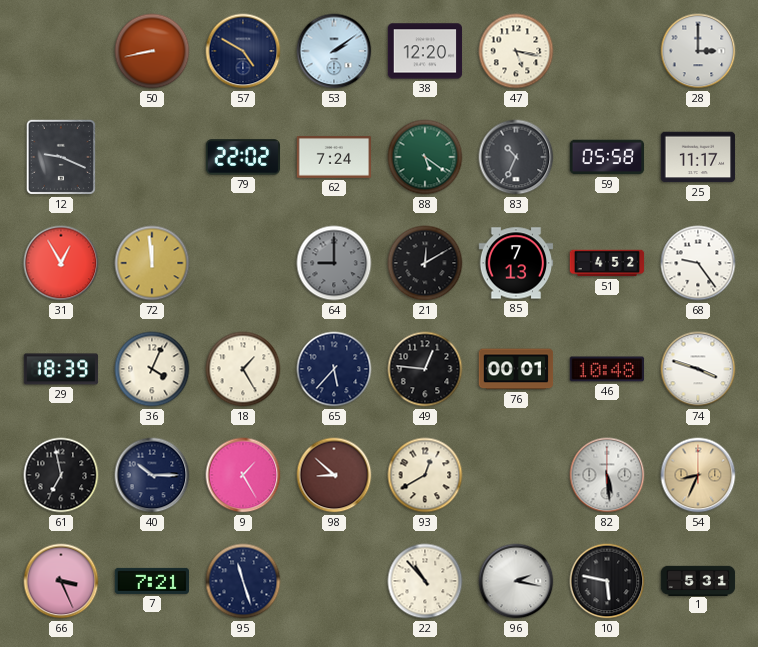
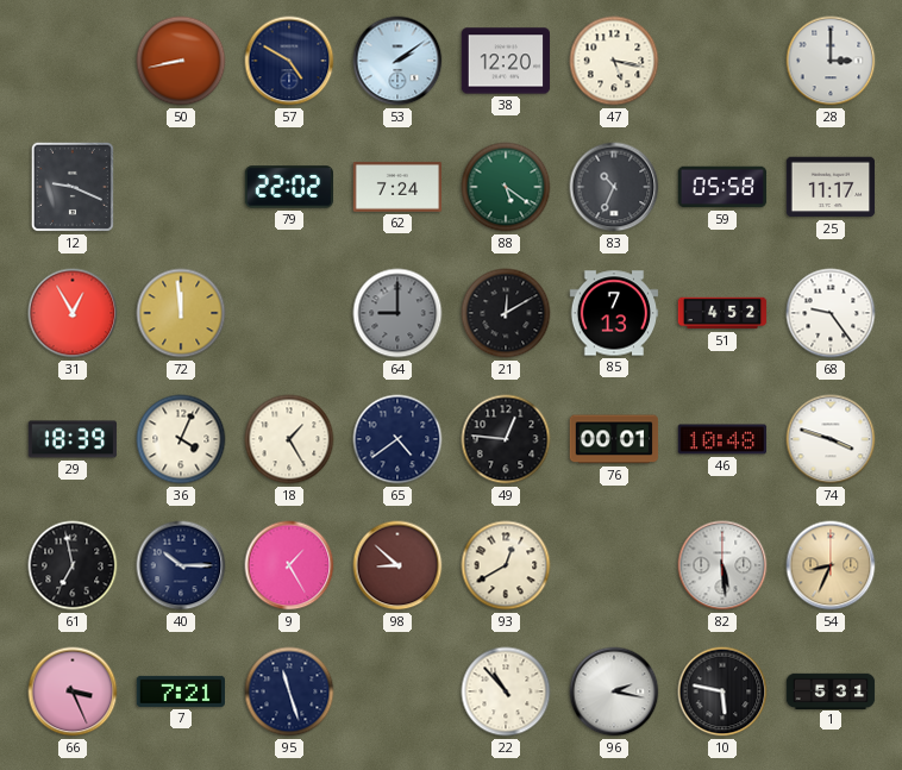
65: 5:37 -> 4:39
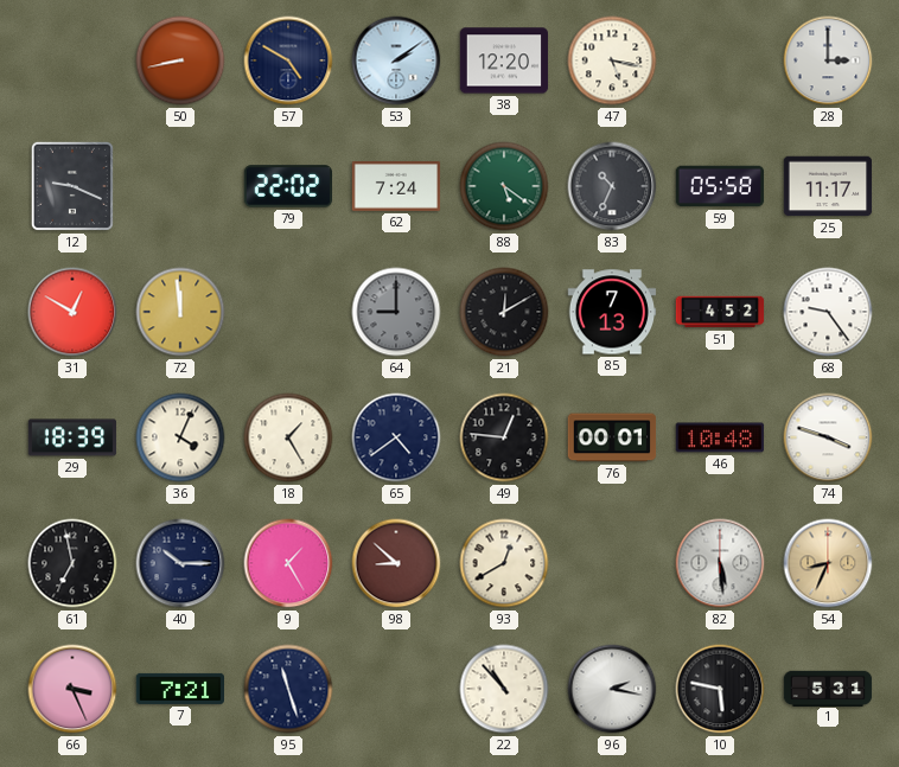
31: 12:55 -> 12:50
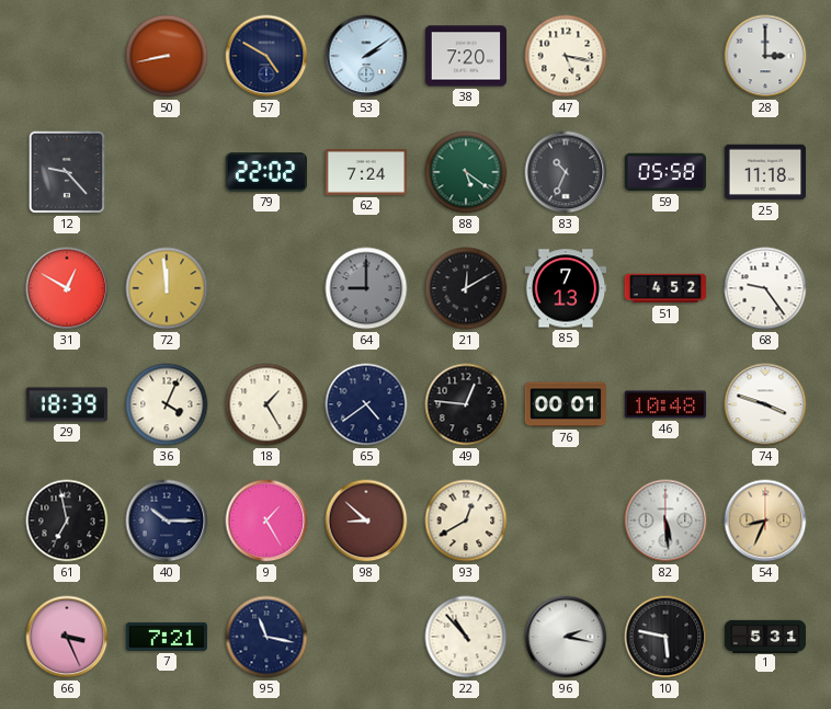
38: 12:20 -> 7:20
12: 9:19 -> 9:23
25: 11:17 -> 11:18
95: 11:27 -> 11:17
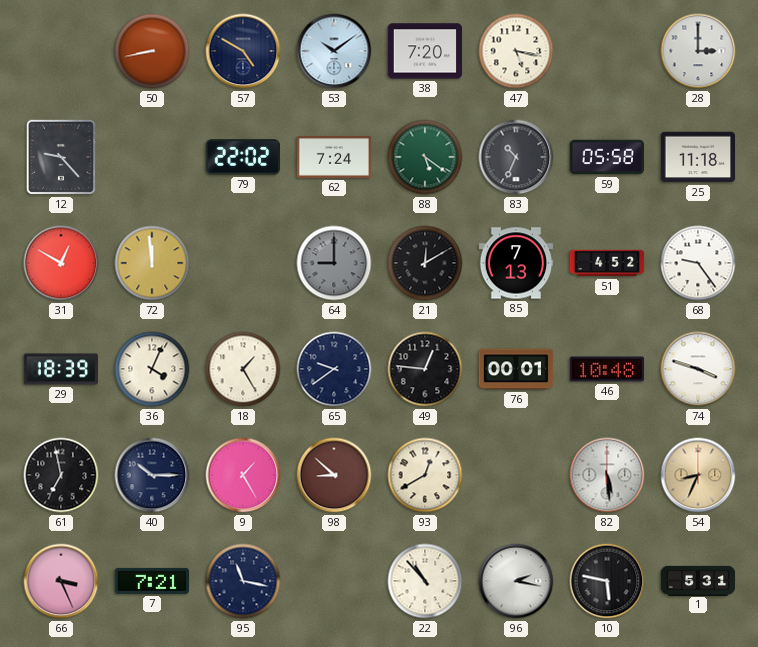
53: 2:09 -> 10:09
65: 4:39 -> 9:39
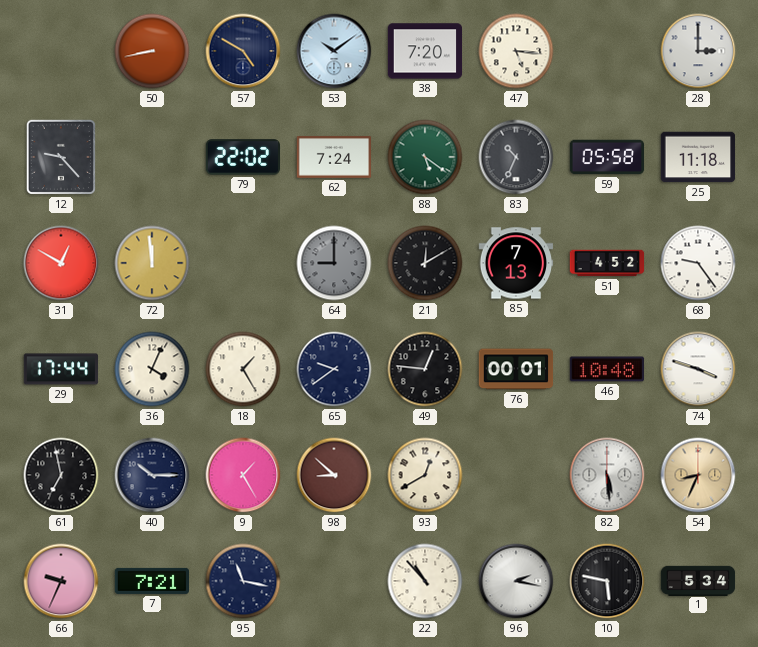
47: 5:17 -> 5:16
29: 18:39 -> 17:44
66: 3:26 -> 9:34
1: 5:31 -> 5:34
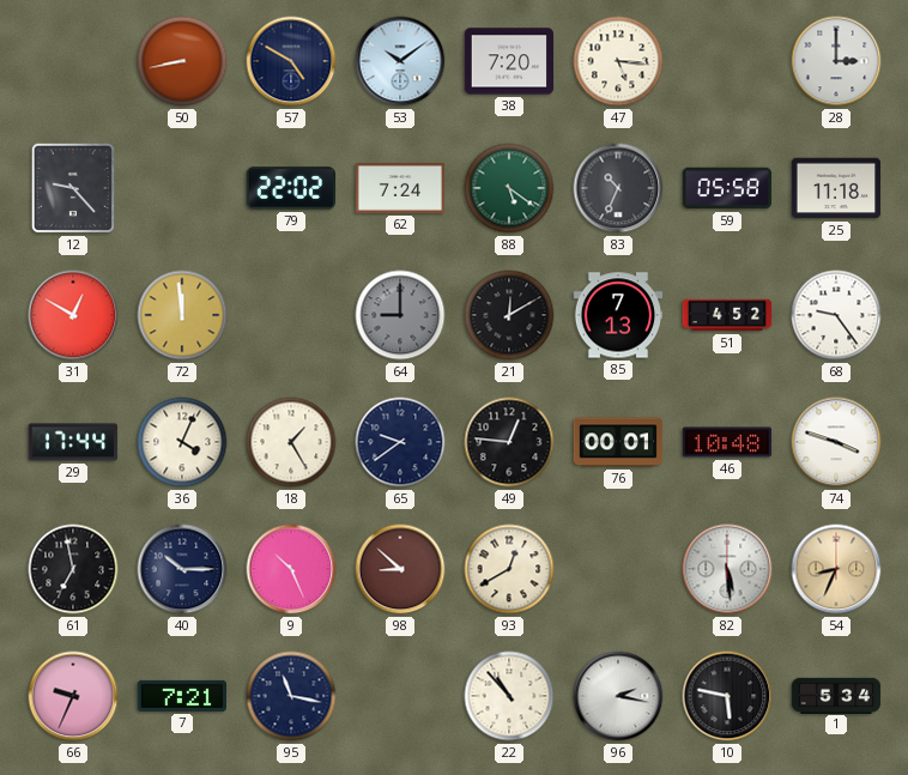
9: 1:25 -> 10:26
